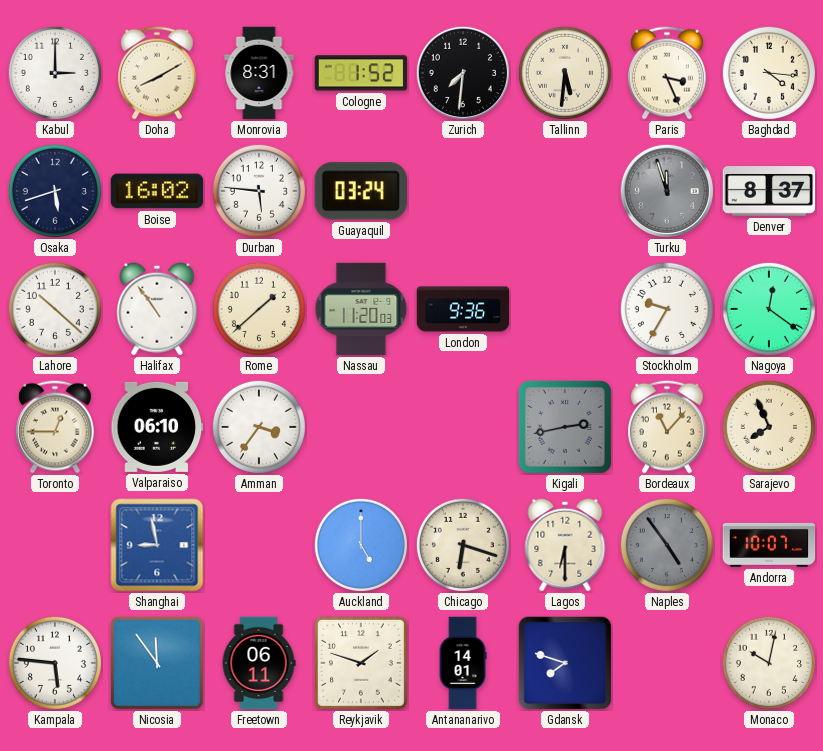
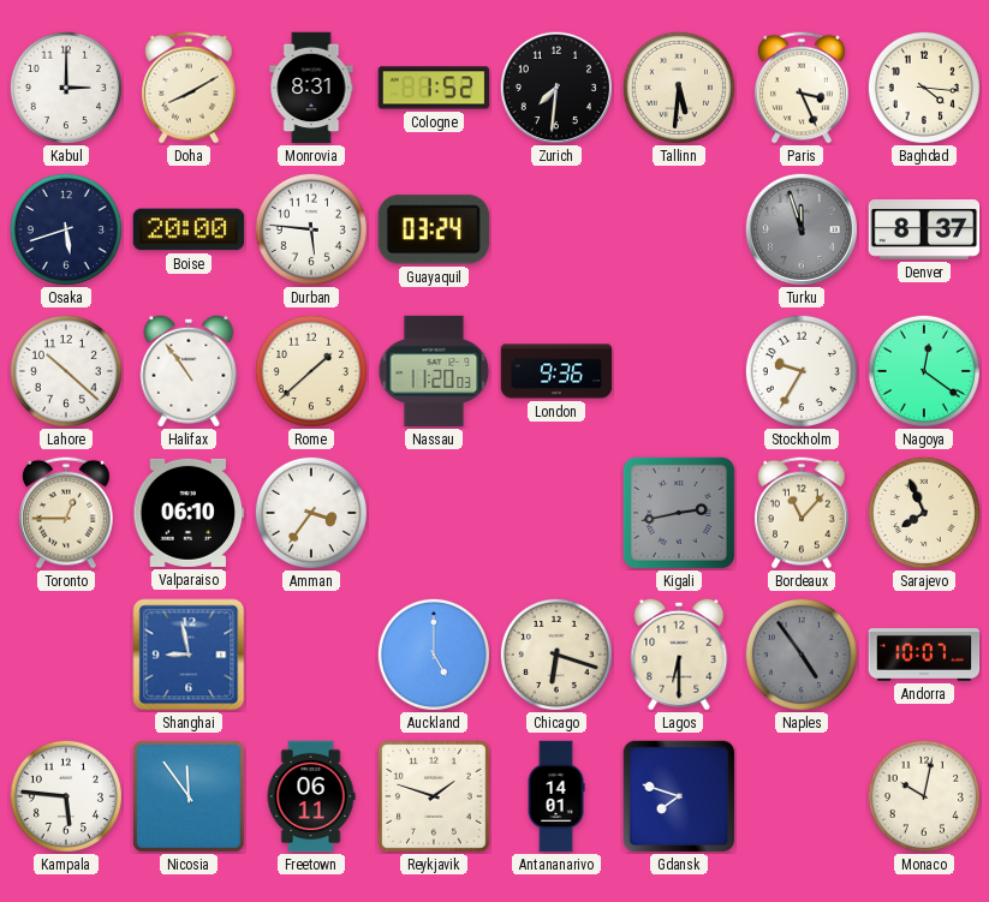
Boise: 16:02 -> 20:00
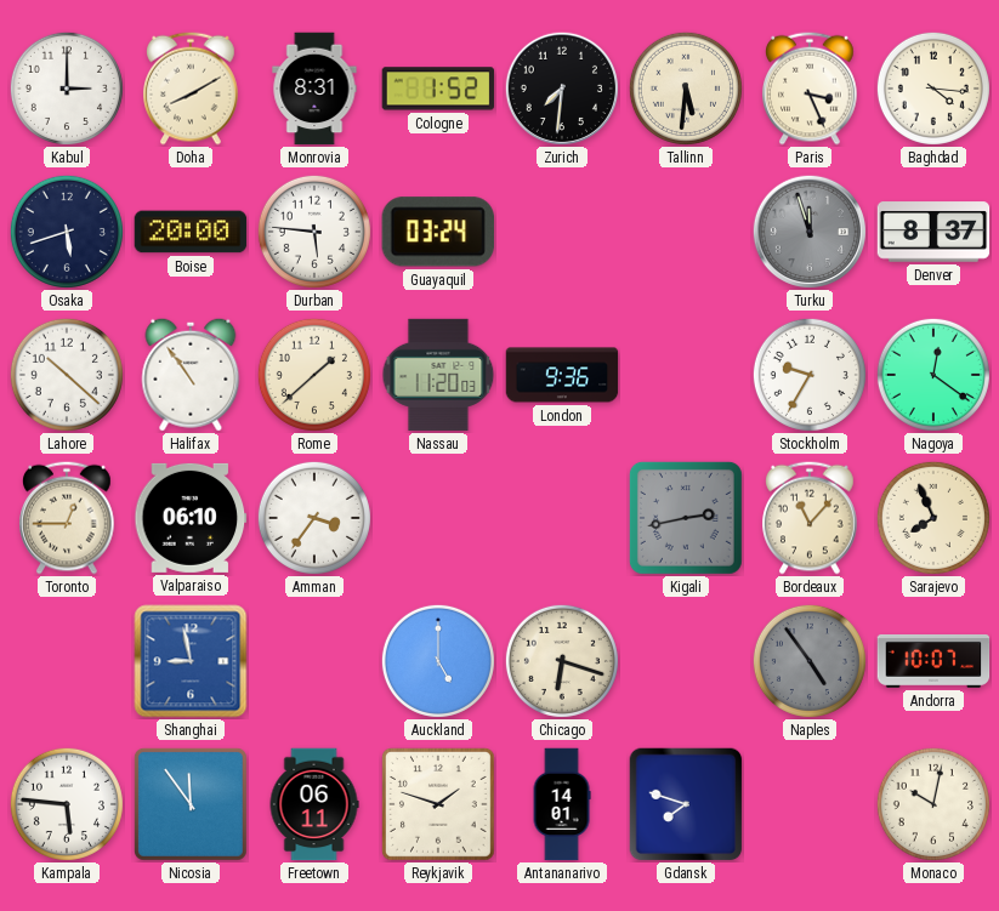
Lagos: 6:30 -> none
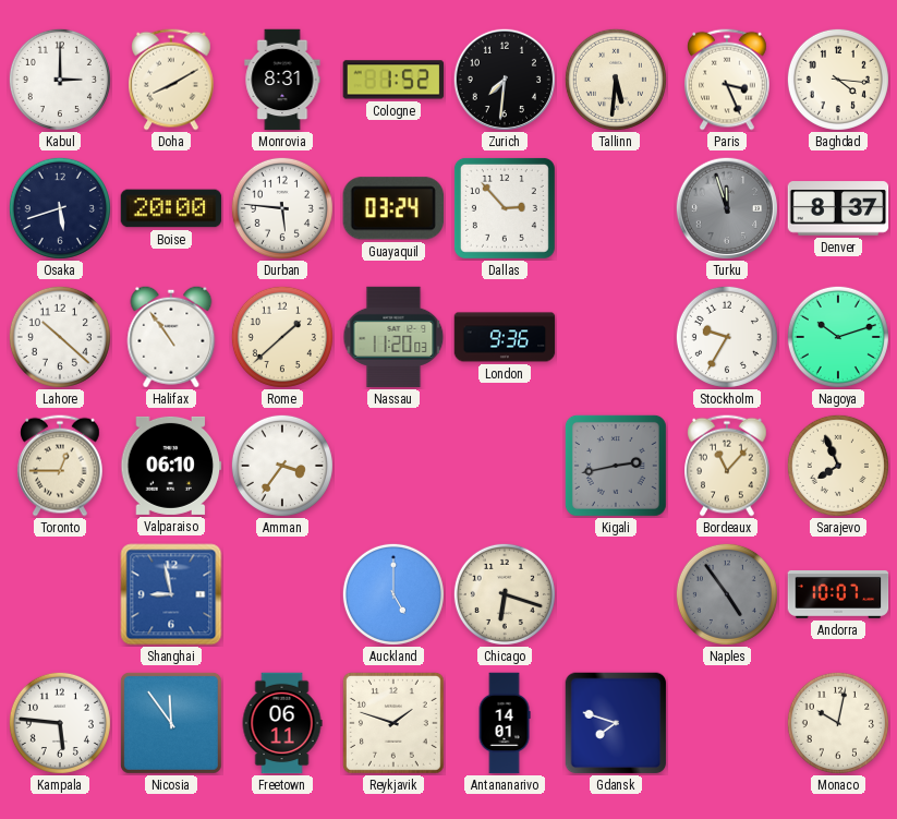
Dallas: none -> 2:53
Nagoya: 12:21 -> 10:12
